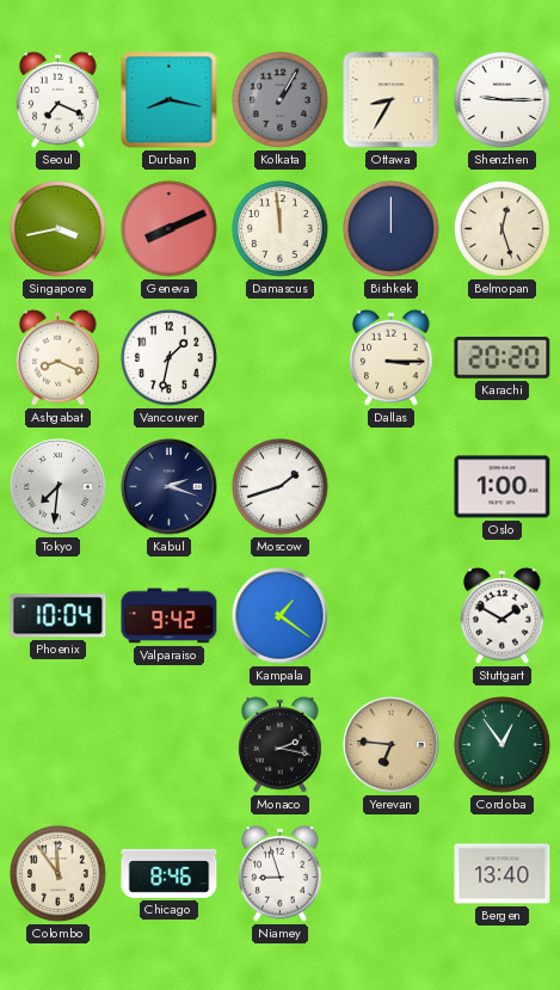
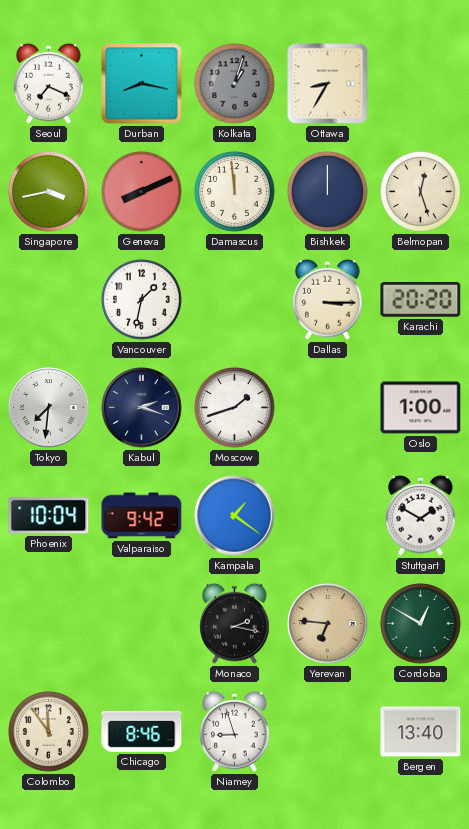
Kolkata: 1:05 -> 1:03
Shenzhen: 9:15 -> none
Ashgabat: 8:19 -> none
Cordoba: 12:54 -> 12:50
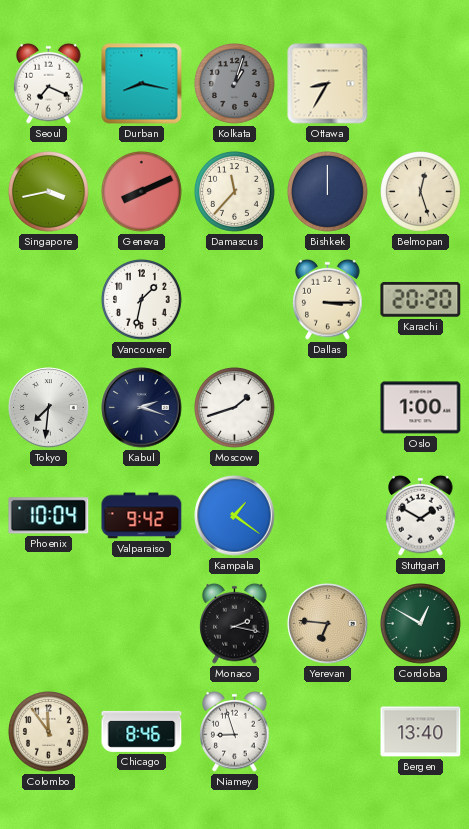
Damascus: 11:59 -> 11:37
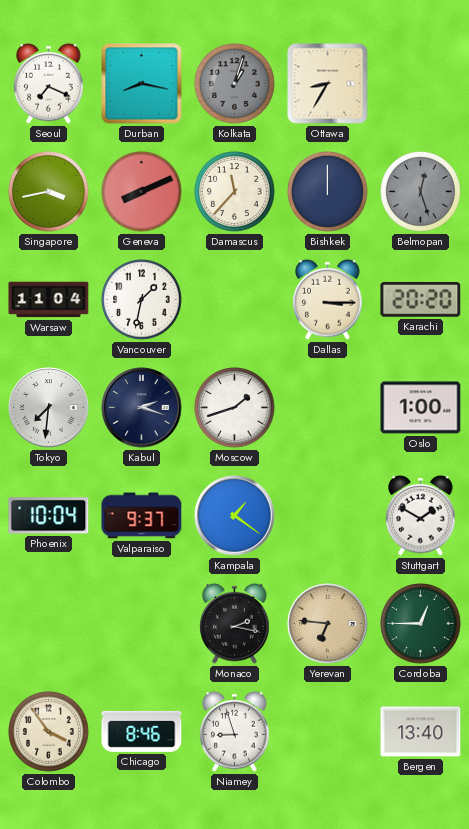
Belmopan dial: cream -> grey
Warsaw: none -> 11:04
Valparaiso: 9:42 -> 9:37
Cordoba: 12:50 -> 12:45
Colombo: 11:54 -> 3:54
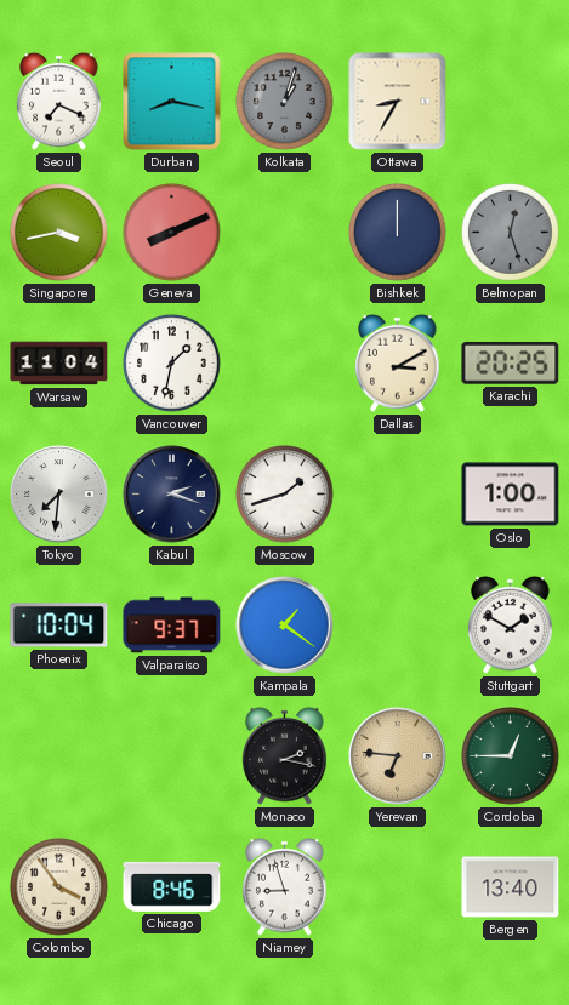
Damascus: 11:37 -> none
Dallas: 3:15 -> 3:10
Karachi: 20:20 -> 20:25
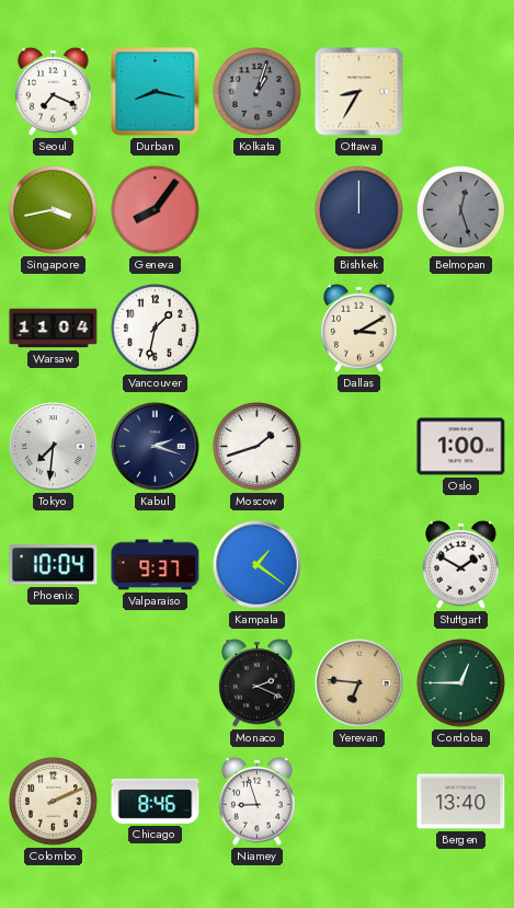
Geneva: 8:11 -> 8:06
Karachi: 20:25 -> none
Monaco: 2:17 -> 2:19
Colombo: 3:54 -> 2:11
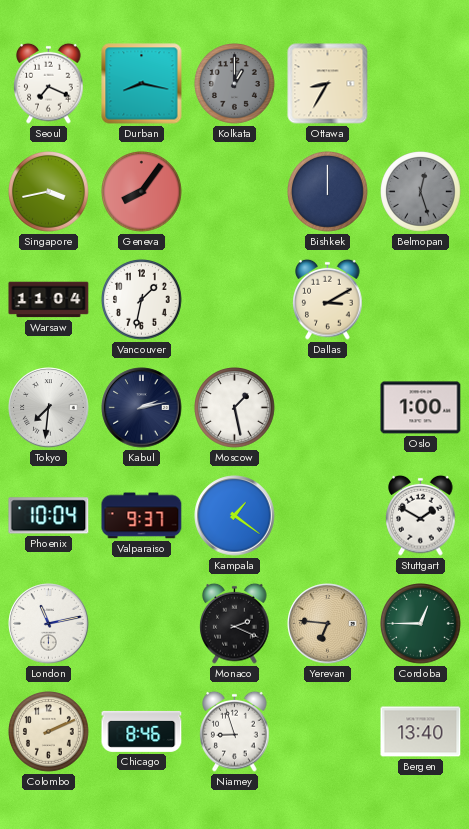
Kolkata: 1:03 -> 1:00
Kabul: 2:18 -> 2:13
Moscow: 1:42 -> 1:28
London: none -> 11:13
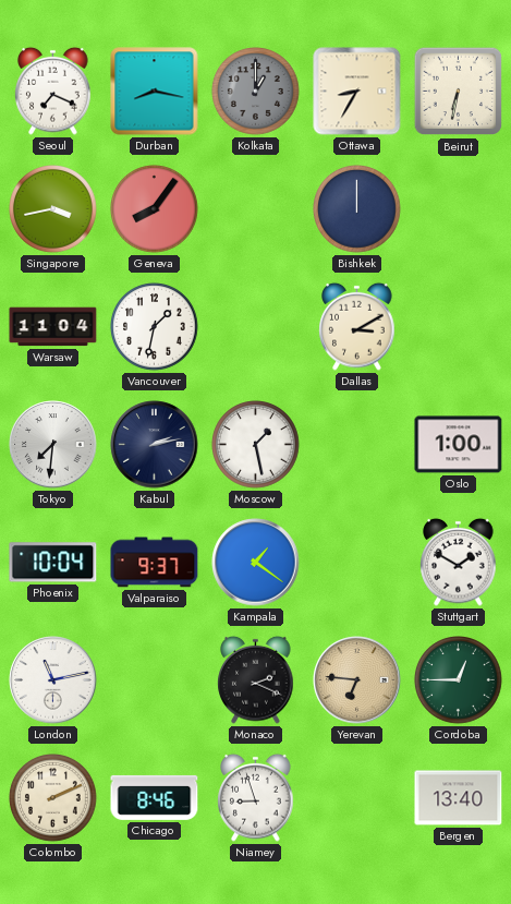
Beirut: none -> 6:32
Belmopan: 12:27 -> none
